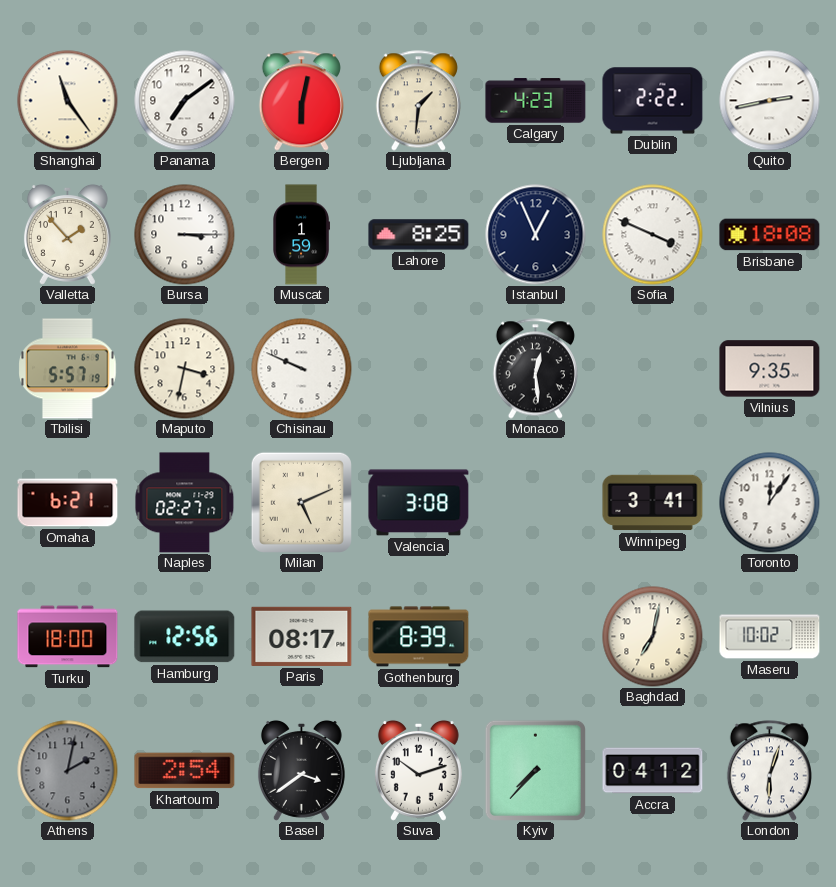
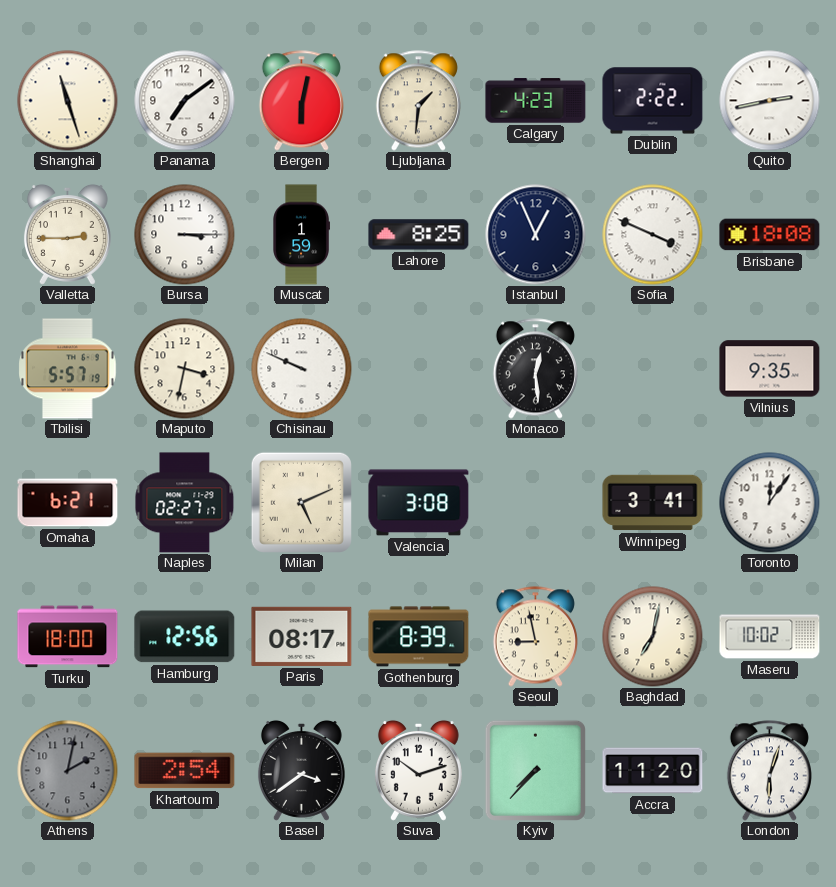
Shanghai: 11:24 -> 11:27
Valletta: 1:53 -> 2:45
Seoul: none -> 8:58
Accra: 04:12 -> 11:20
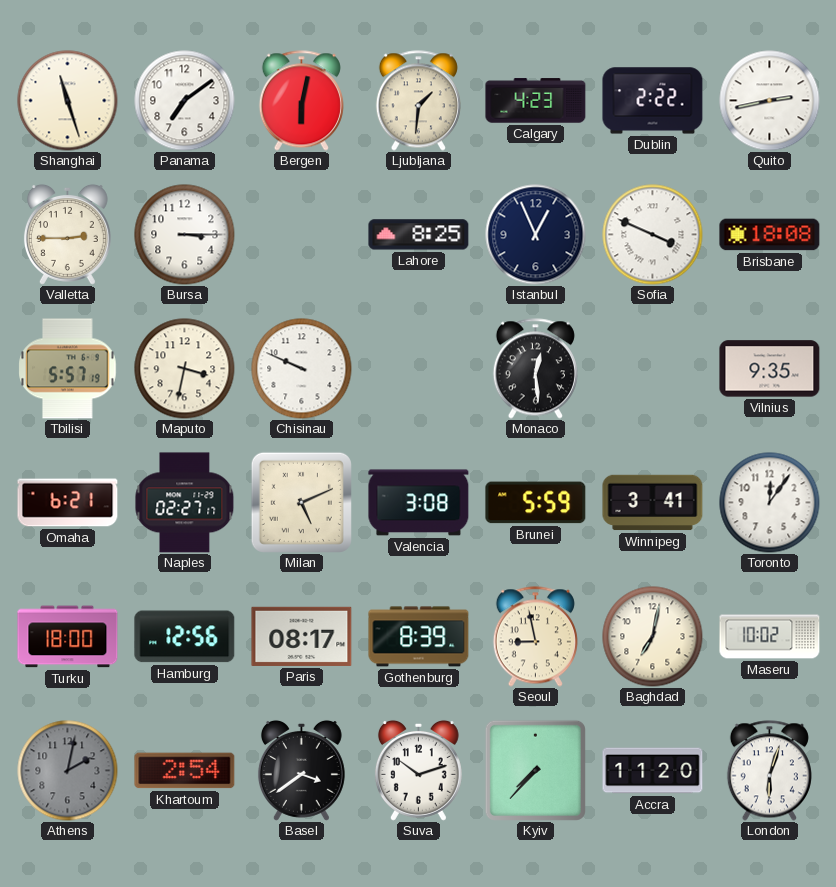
Muscat: 1:59 -> none
Brunei: none -> 5:59
